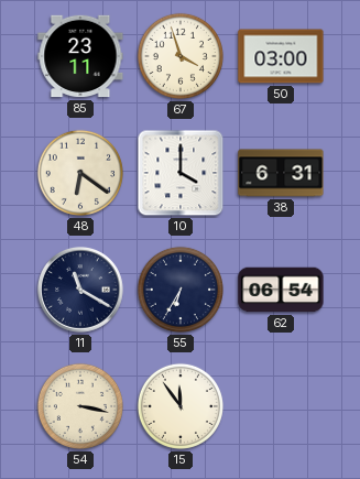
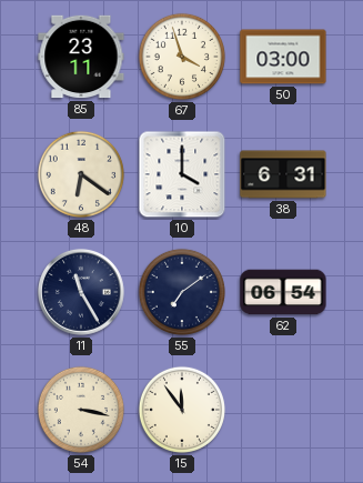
11: 11:20 -> 11:25
55: 6:35 -> 7:09
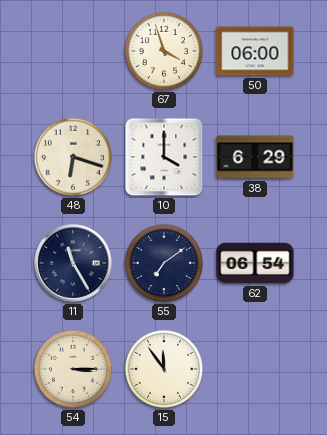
85: 23:11 -> none
50: 03:00 -> 06:00
48: 6:21 -> 6:18
38: 6:31 -> 6:29
54: 3:17 -> 3:15
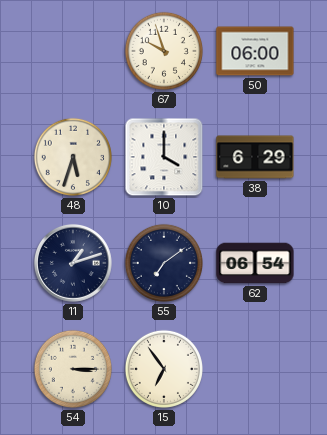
67: 3:57 -> 9:57
48: 6:18 -> 5:33
11: 11:25 -> 1:12
15: 11:54 -> 6:54
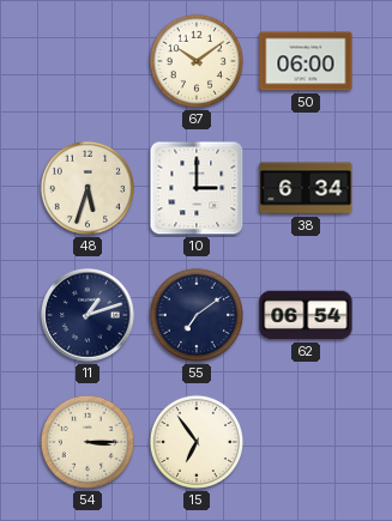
67: 9:57 -> 10:09
10: 4:00 -> 3:00
38: 6:29 -> 6:34
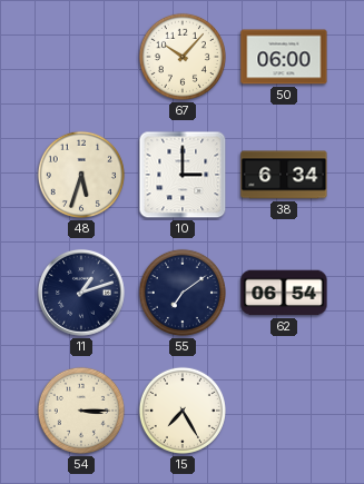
67: 10:09 -> 10:07
15: 6:54 -> 7:25
